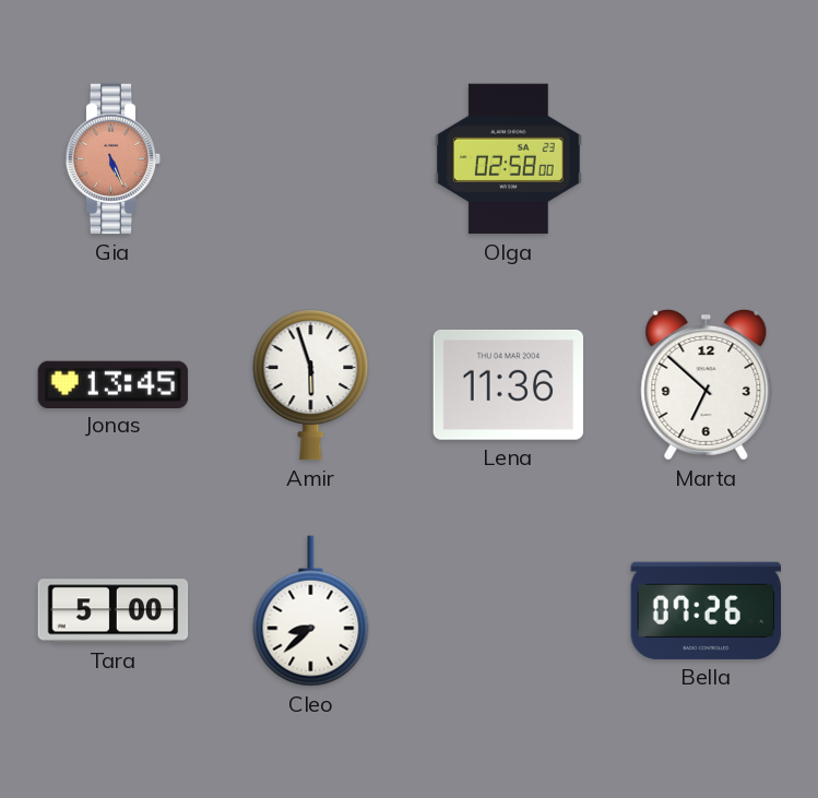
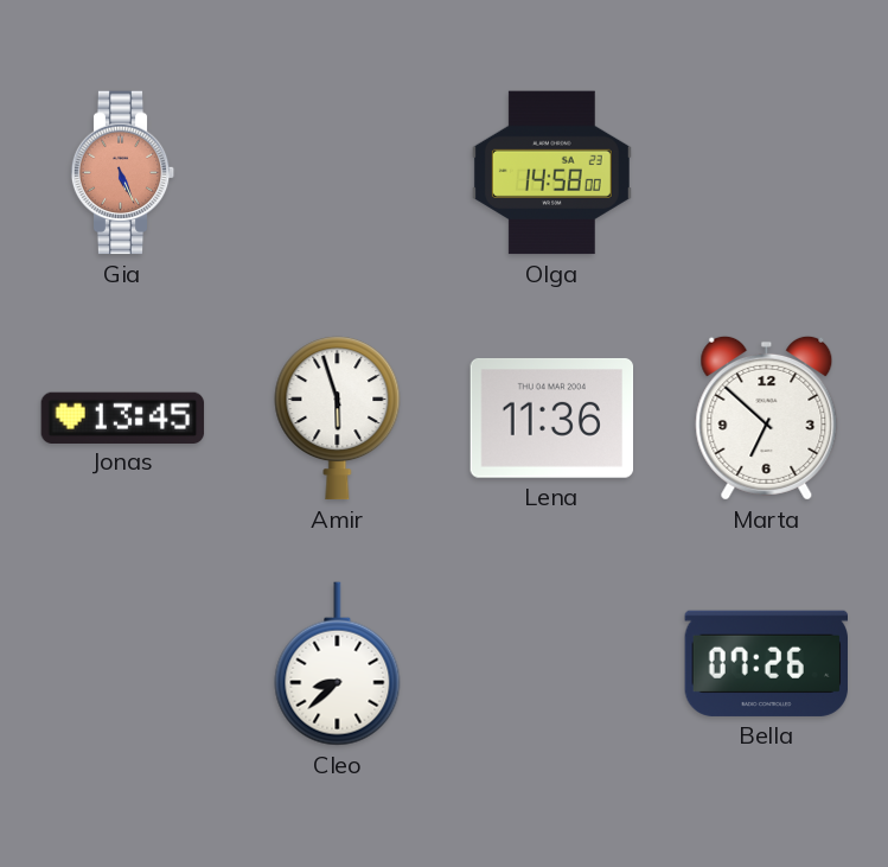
Olga: 02:58 -> 14:58
Tara: 5:00 -> none
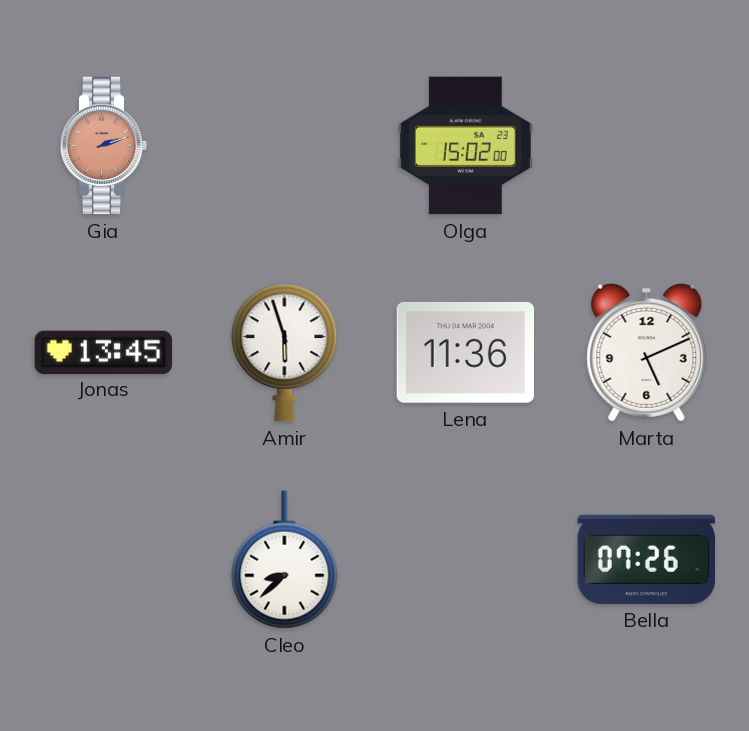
Gia: 5:26 -> 2:12
Olga: 14:58 -> 15:02
Marta: 6:52 -> 5:11
